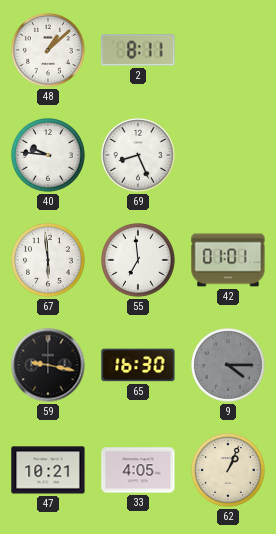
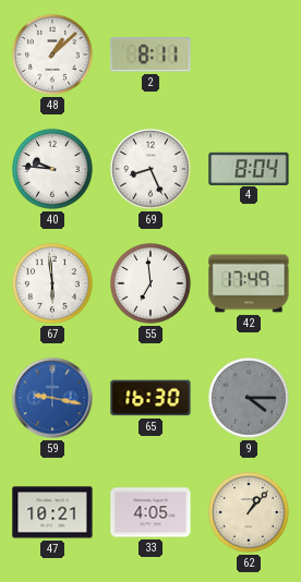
4: none -> 8:04
42: 01:01 -> 17:49
59 dial: black -> blue
62: 1:04 -> 1:07
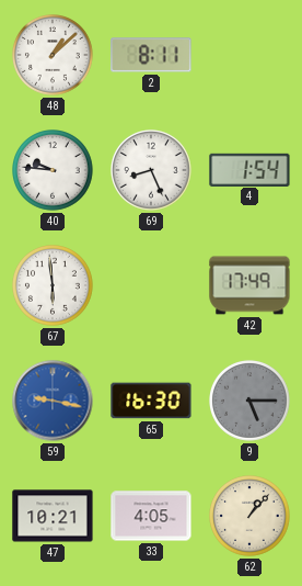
4: 8:04 -> 1:54
55: 6:59 -> none
9: 4:15 -> 5:15
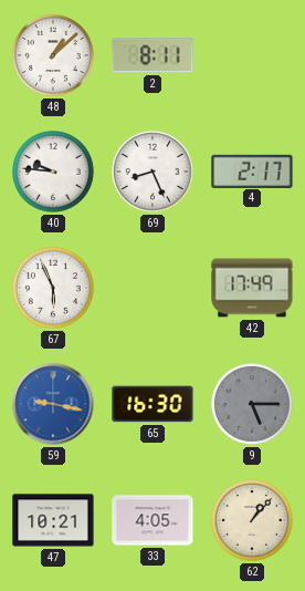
4: 1:54 -> 2:17
67: 5:59 -> 5:56
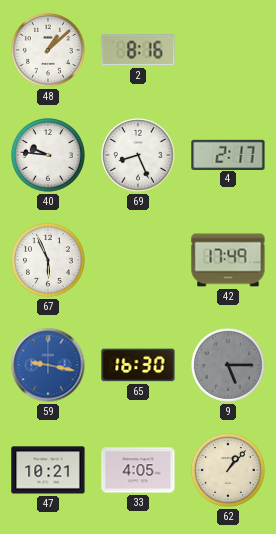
2: 8:11 -> 8:16
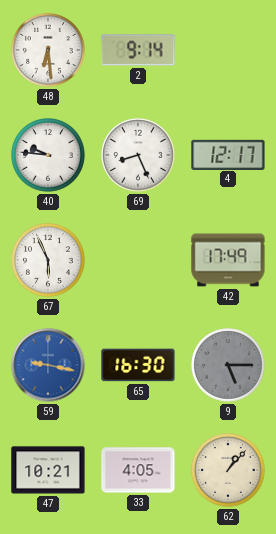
48: 1:08 -> 6:29
2: 8:16 -> 9:14
4: 2:17 -> 12:17
